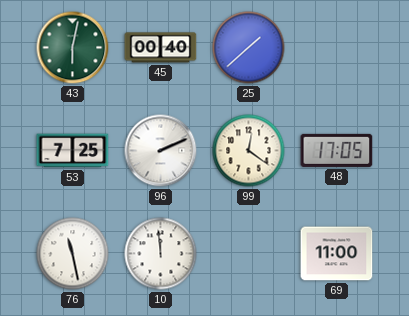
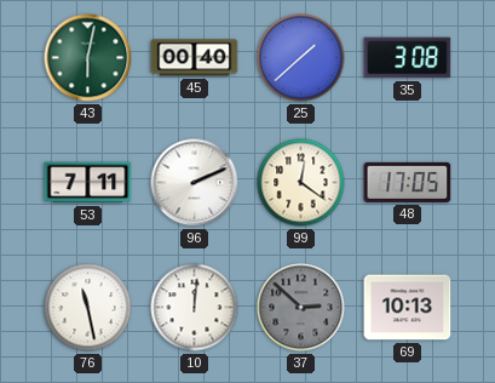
35: none -> 3:08
53: 7:25 -> 7:11
10: 11:59 -> 12:01
37: none -> 2:52
69: 11:00 -> 10:13
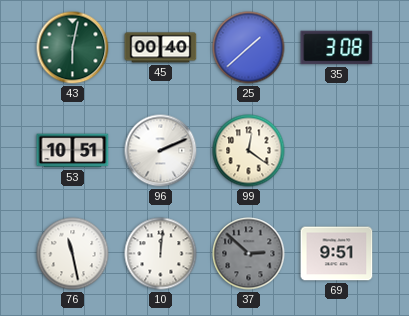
53: 7:11 -> 10:51
48: 17:05 -> none
69: 10:13 -> 9:51
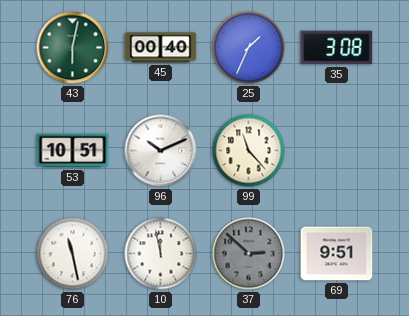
25: 1:38 -> 1:34
96: 2:11 -> 10:11
99: 12:21 -> 11:23
10: 12:01 -> 11:58
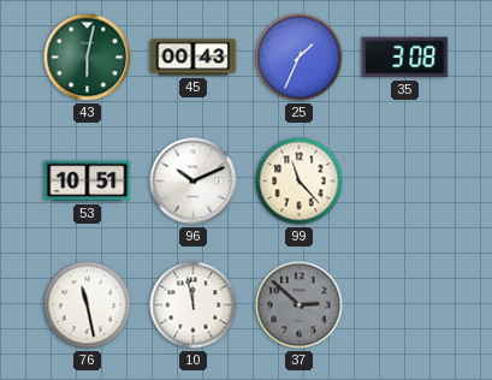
45: 00:40 -> 00:43
69: 9:51 -> none
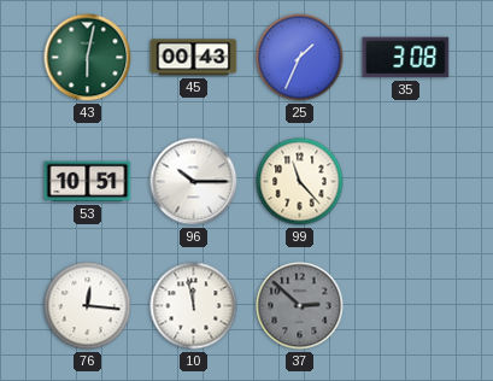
96: 10:11 -> 10:15
76: 11:28 -> 12:16
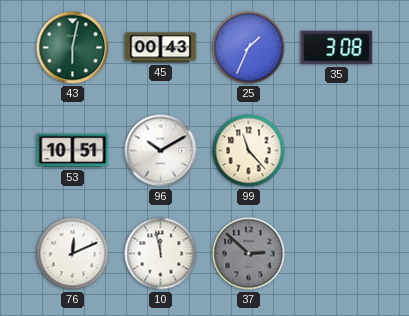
96: 10:15 -> 10:10
76: 12:16 -> 12:11
